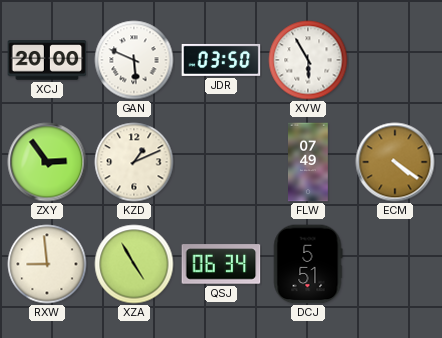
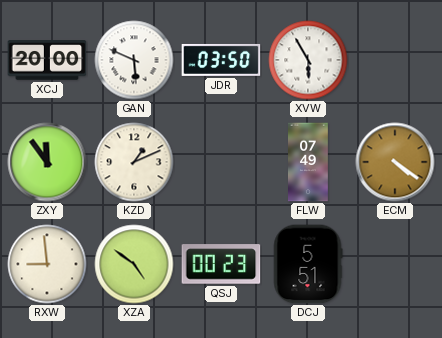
ZXY: 2:54 -> 11:54
XZA: 4:55 -> 4:51
QSJ: 06:34 -> 00:23
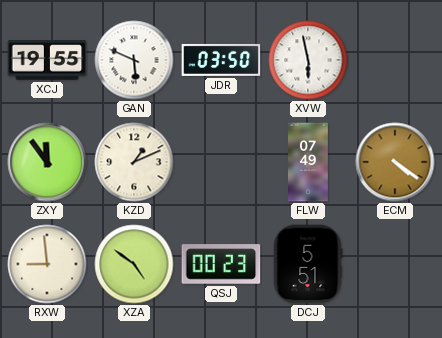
XCJ: 20:00 -> 19:55
XVW: 5:55 -> 5:58
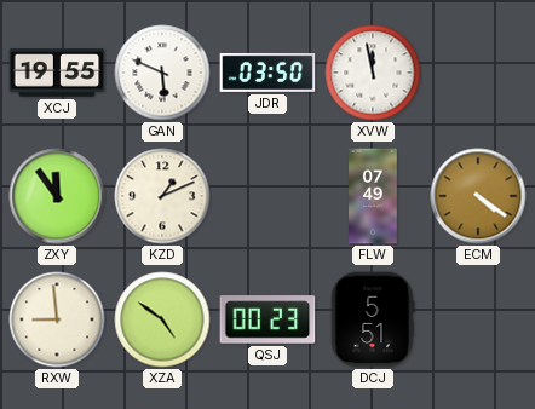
XVW: 5:58 -> 11:58
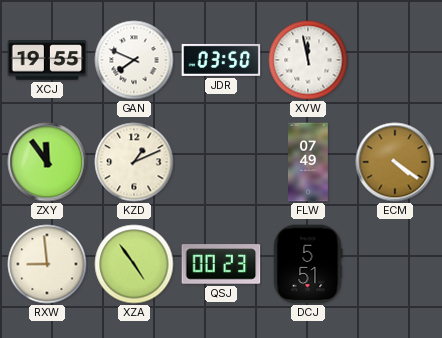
GAN: 5:49 -> 7:49
XZA: 4:51 -> 4:54
